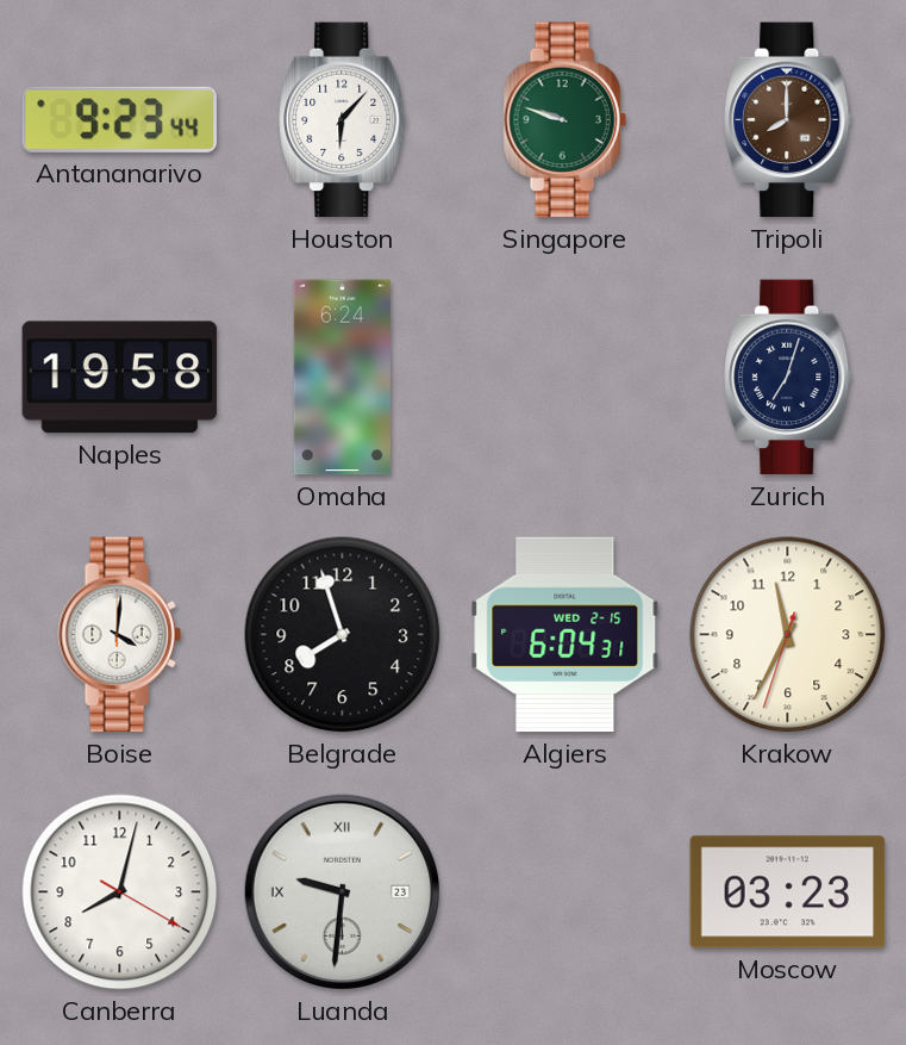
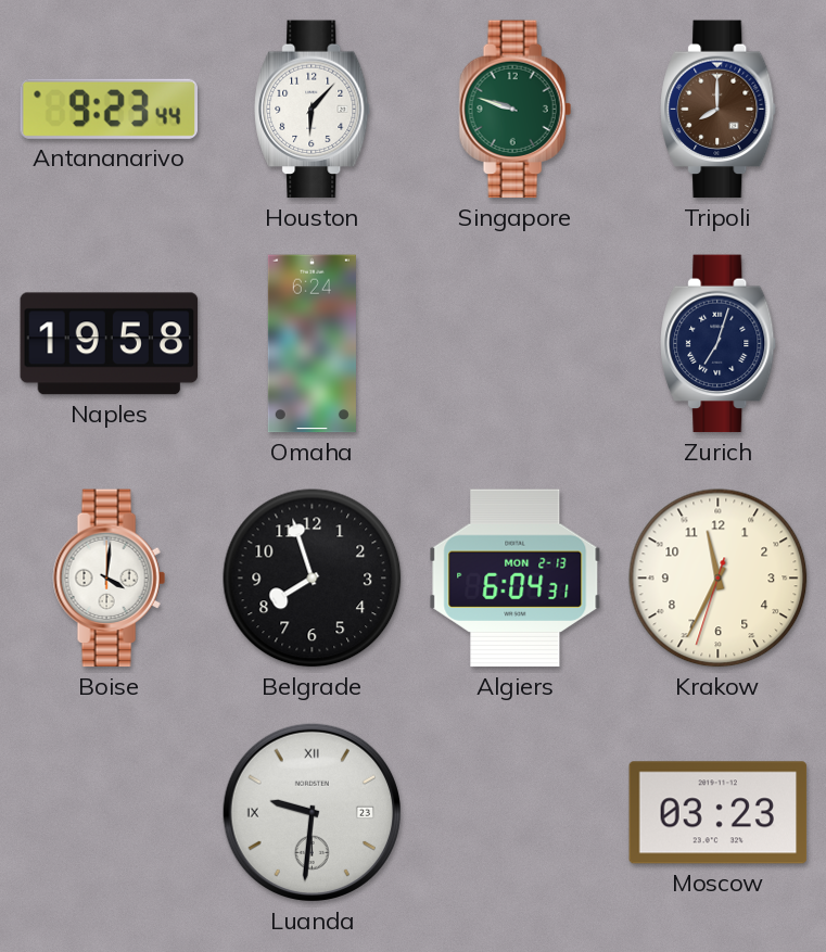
Algiers date: WED 2-15 -> MON 2-13
Canberra: 8:02 -> none
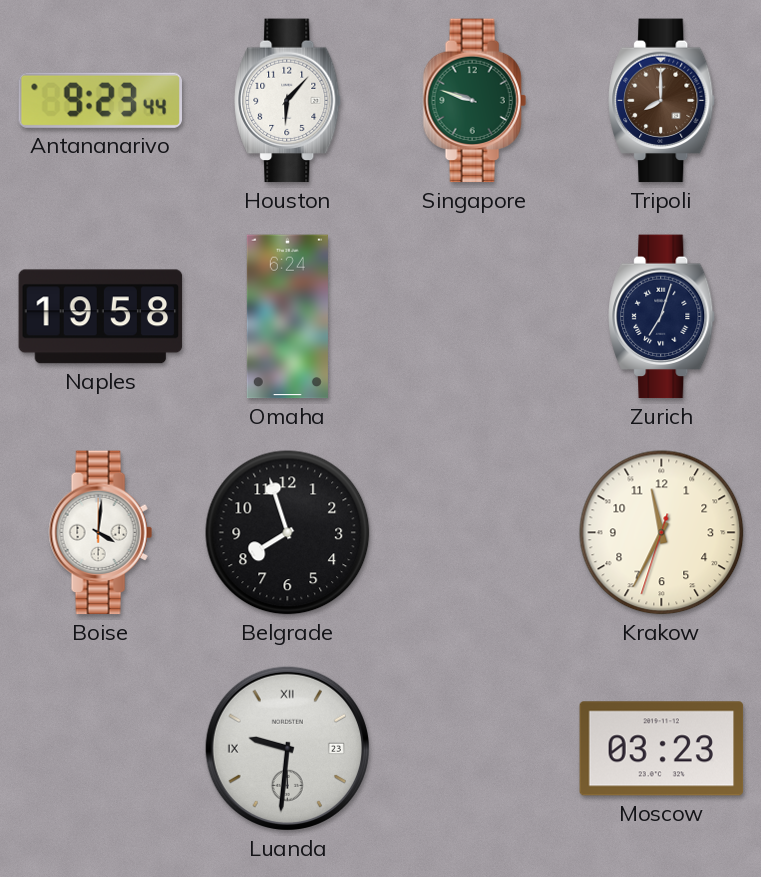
Algiers: 6:04 -> none
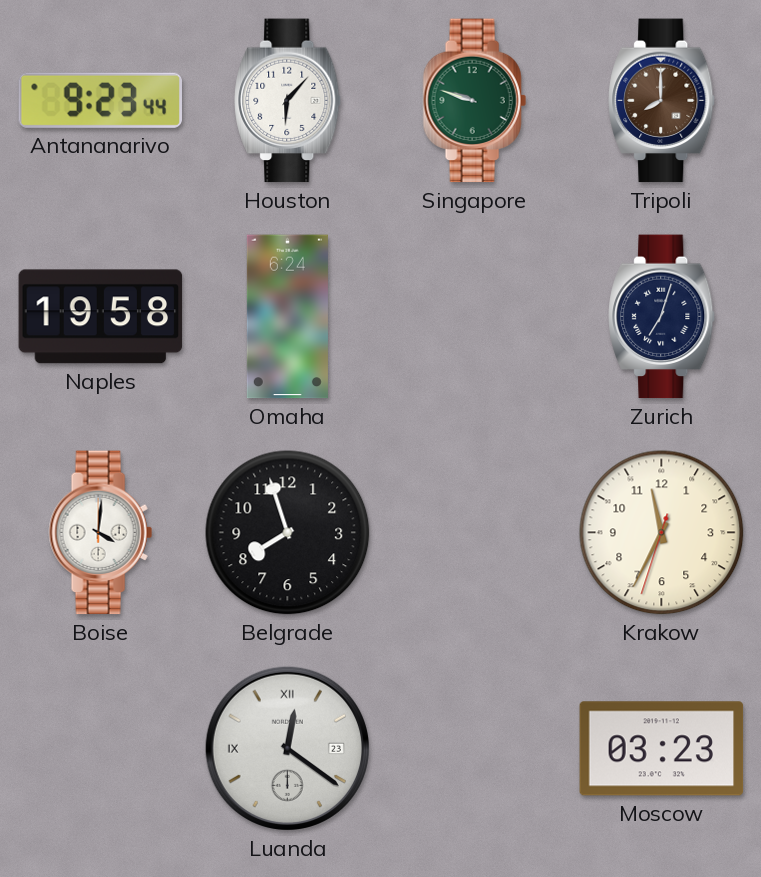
Luanda: 9:31 -> 12:21
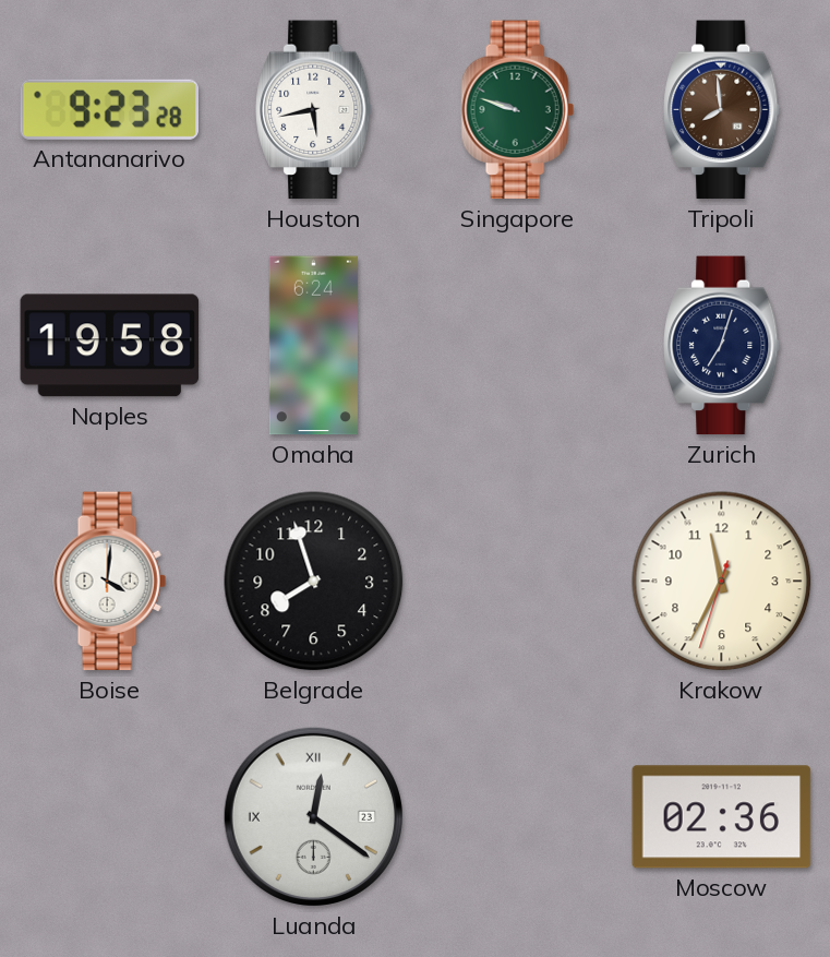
Antananarivo: 9:23:44 -> 9:23:28
Houston: 6:07 -> 5:43
Tripoli: 8:00 -> 7:59
Moscow: 03:23 -> 02:36
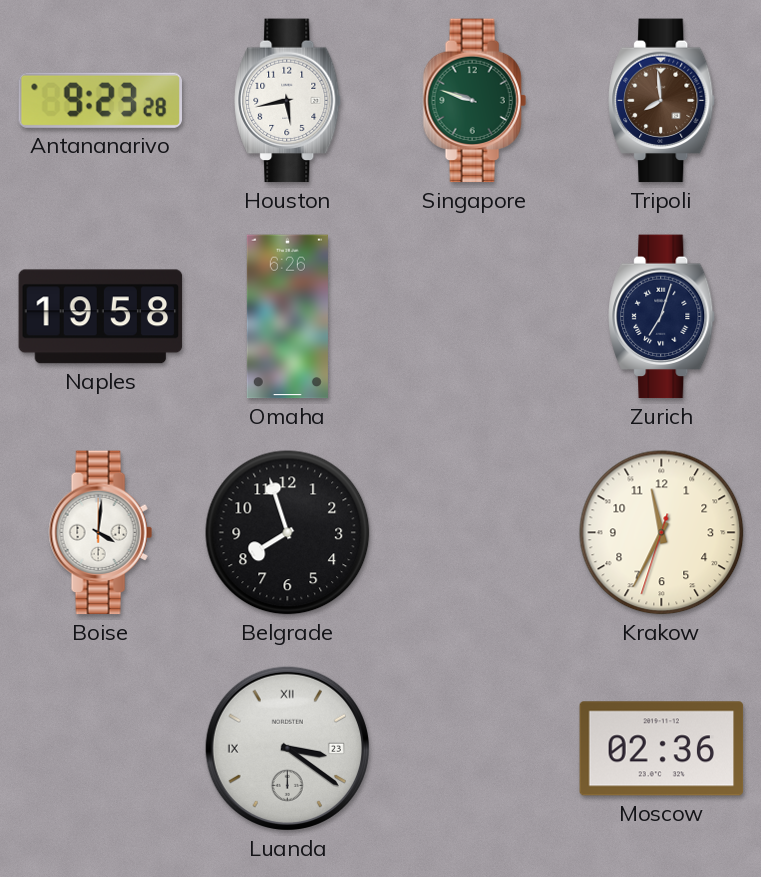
Omaha: 6:24 -> 6:26
Luanda: 12:21 -> 3:21
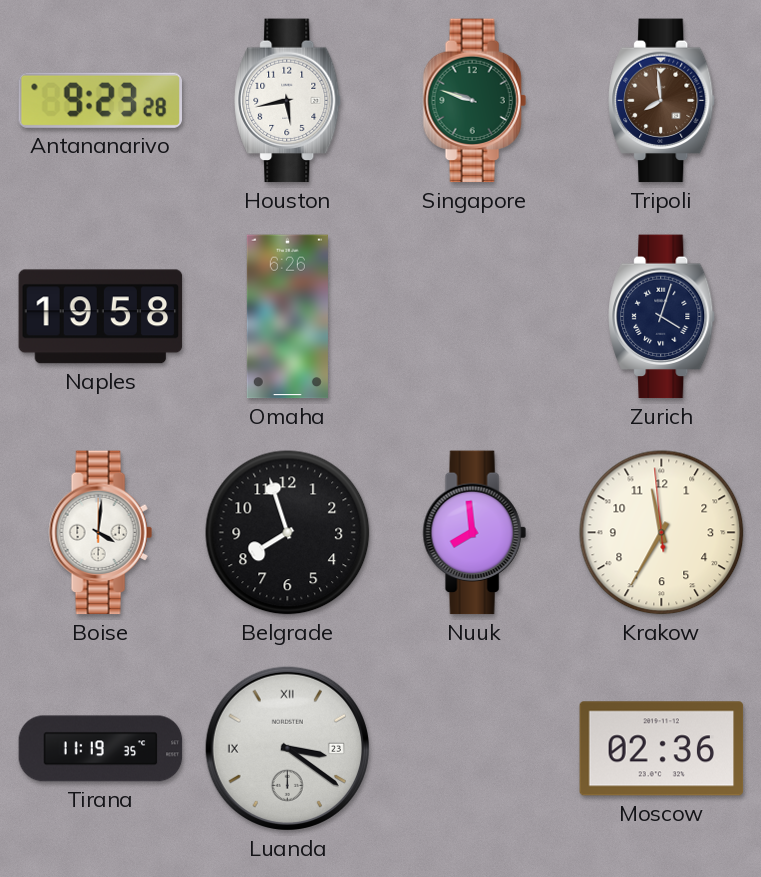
Zurich: 7:03 -> 4:03
Nuuk: none -> 7:59
Krakow: 11:34:33 -> 11:34:59
Tirana: none -> 11:19
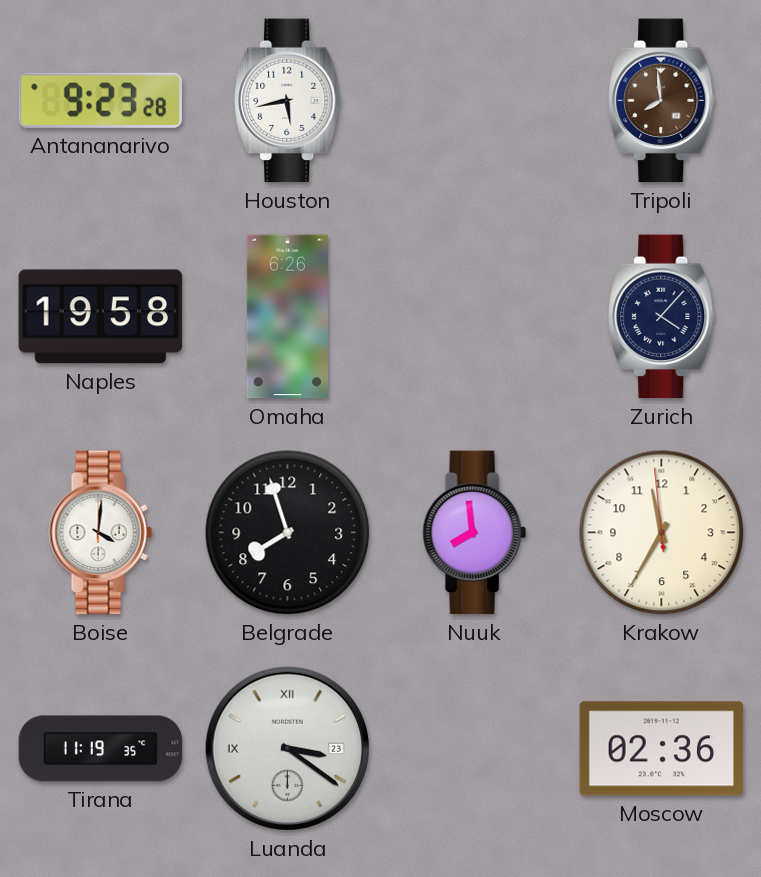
Singapore: 9:48 -> none
Zurich: 4:03 -> 4:07
